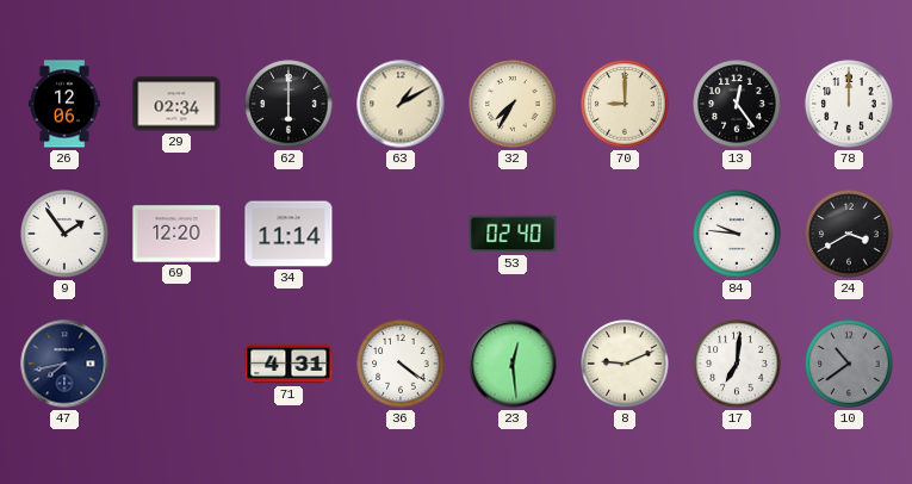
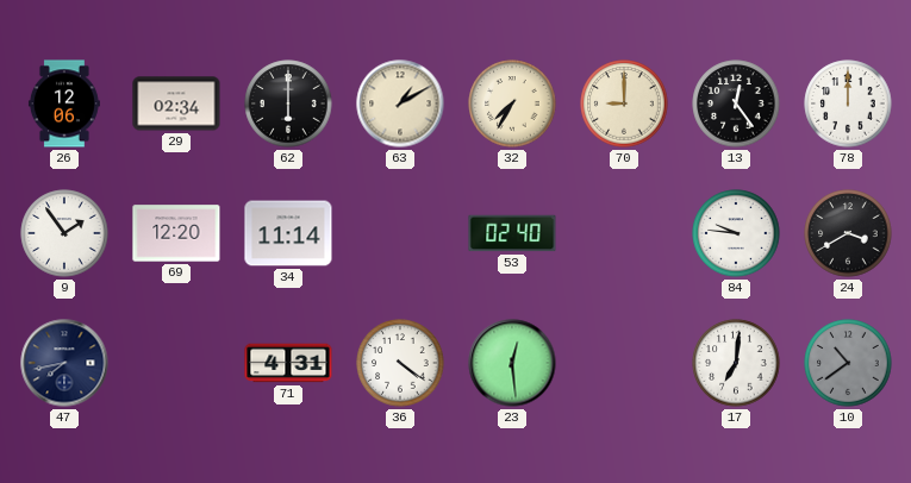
8: 9:11 -> none
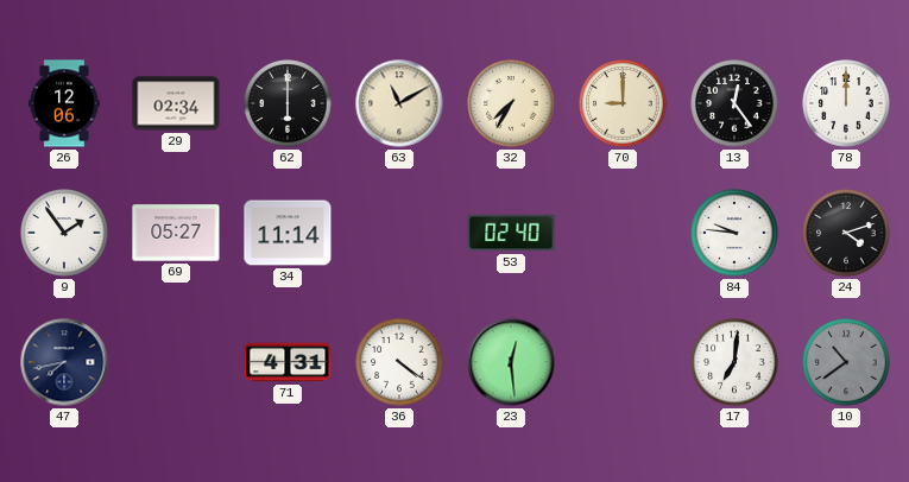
63: 1:10 -> 11:10
69: 12:20 -> 05:27
24: 3:40 -> 4:12
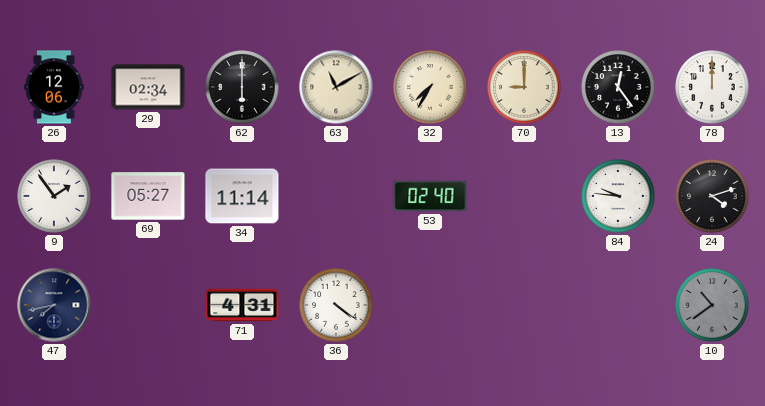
23: 12:29 -> none
17: 7:01 -> none
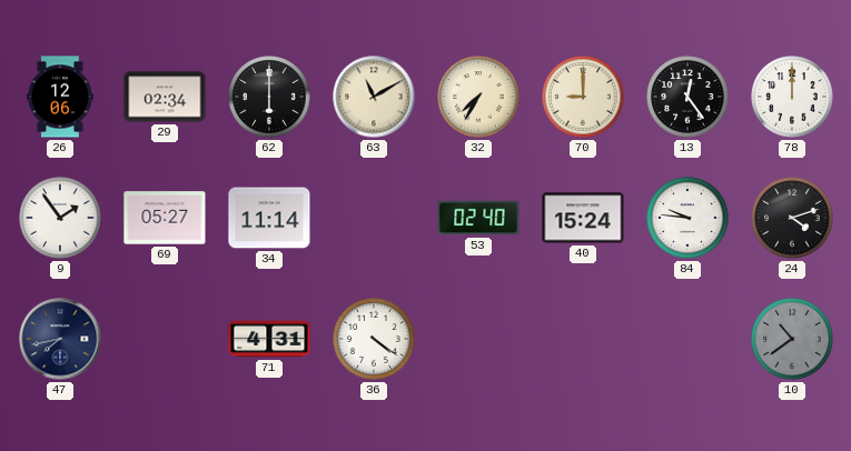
40: none -> 15:24
